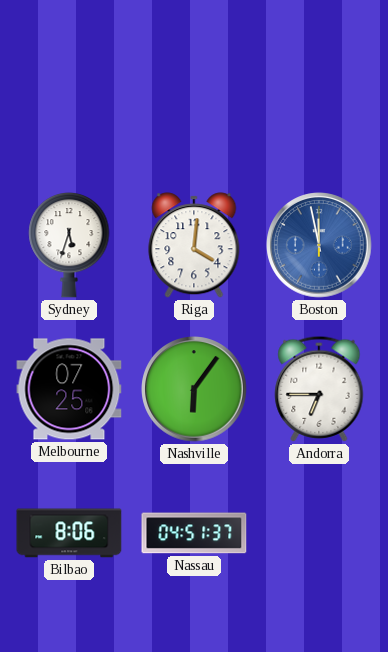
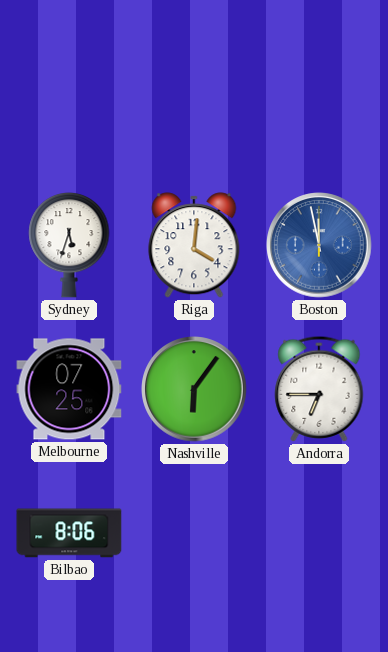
Nassau: 04:51 -> none
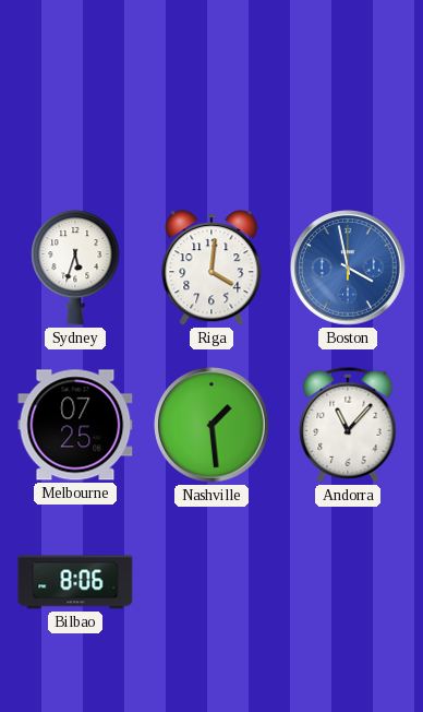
Boston: 11:58 -> 3:58
Nashville: 6:06 -> 1:29
Andorra: 6:45 -> 11:07
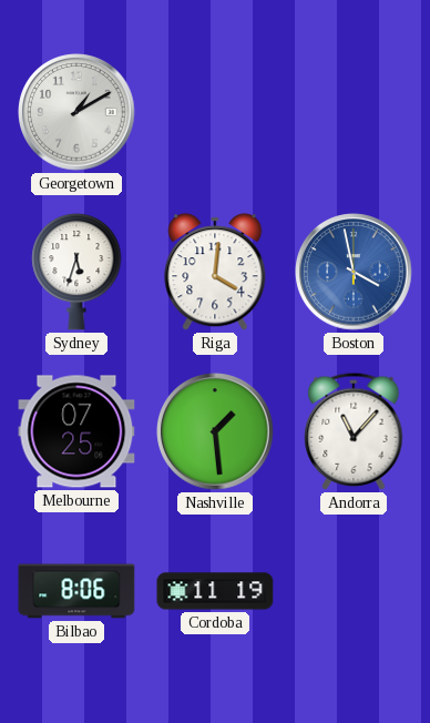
Georgetown: none -> 1:10
Cordoba: none -> 11:19
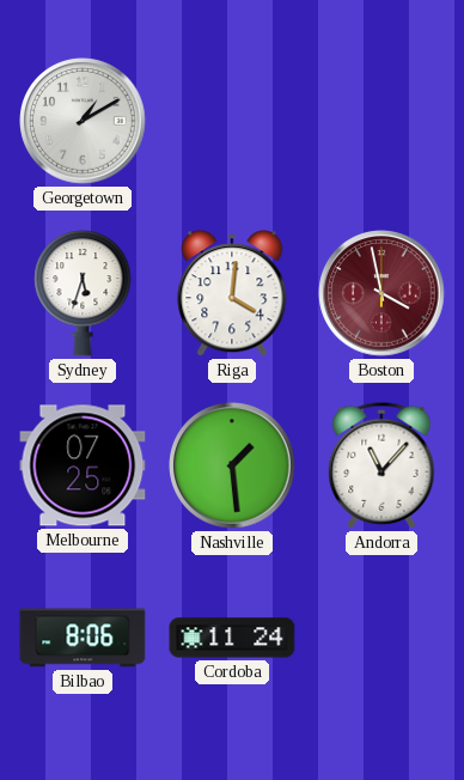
Boston dial: blue -> burgundy
Cordoba: 11:19 -> 11:24
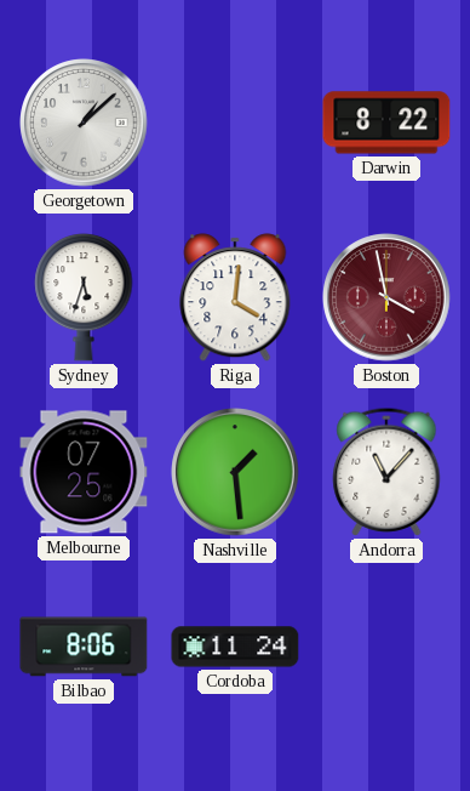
Georgetown: 1:10 -> 1:08
Darwin: none -> 8:22
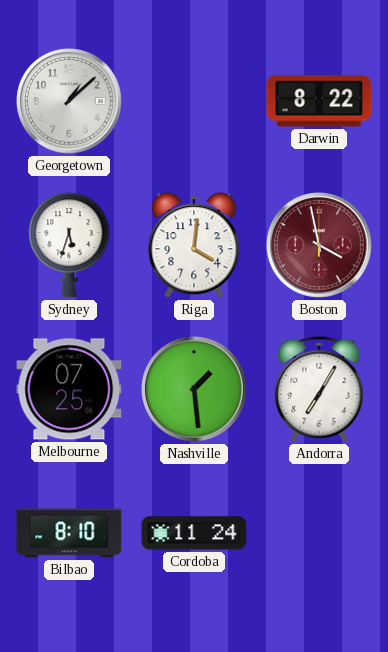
Andorra: 11:07 -> 7:05
Bilbao: 8:06 -> 8:10
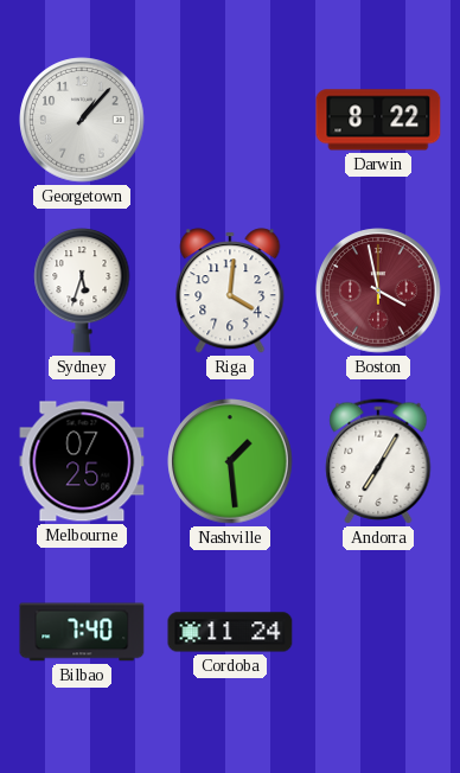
Georgetown: 1:08 -> 1:07
Bilbao: 8:10 -> 7:40
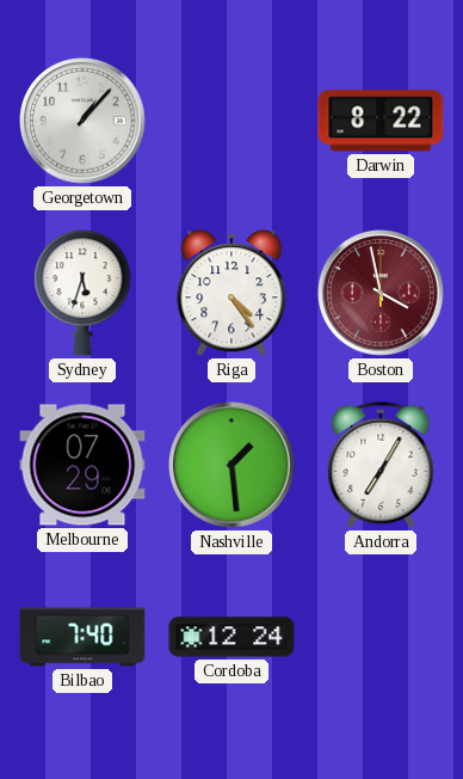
Riga: 4:01 -> 4:24
Melbourne: 07:25 -> 07:29
Cordoba: 11:24 -> 12:24
